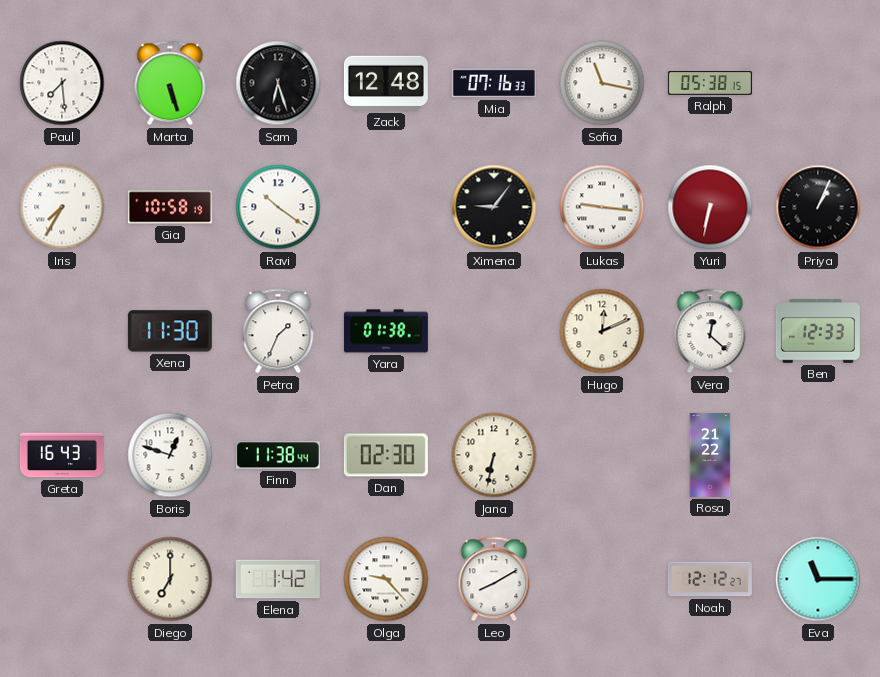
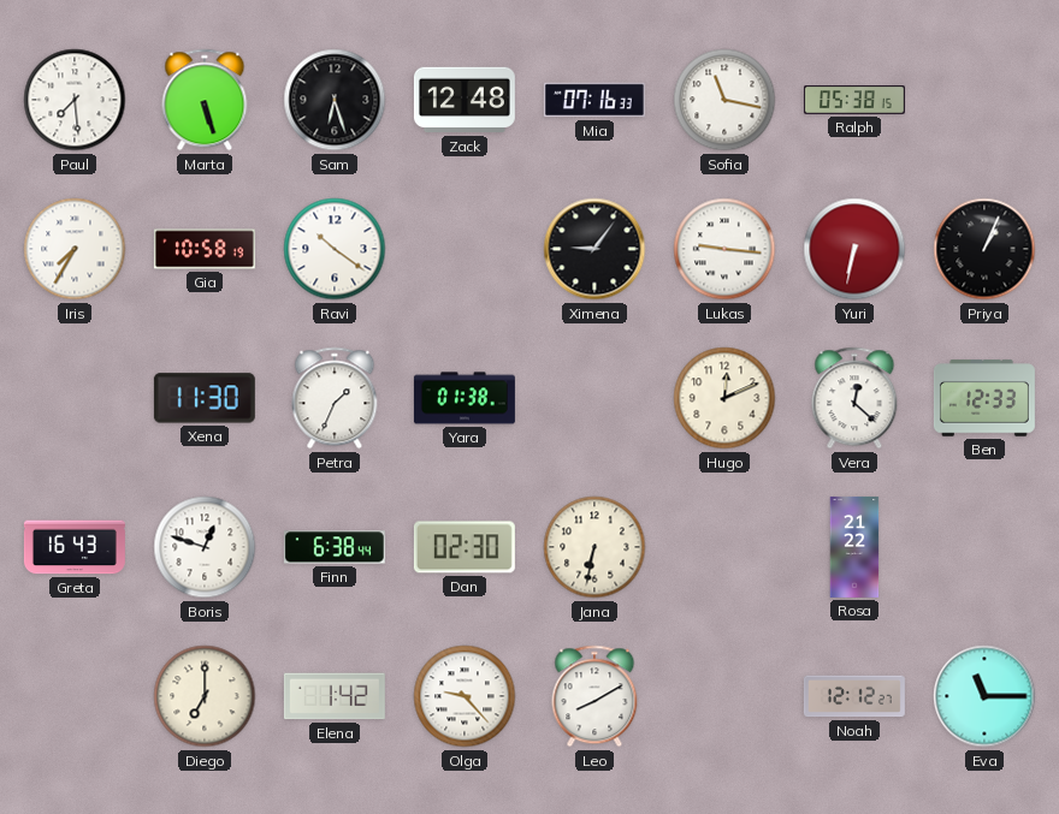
Finn: 11:38 -> 6:38
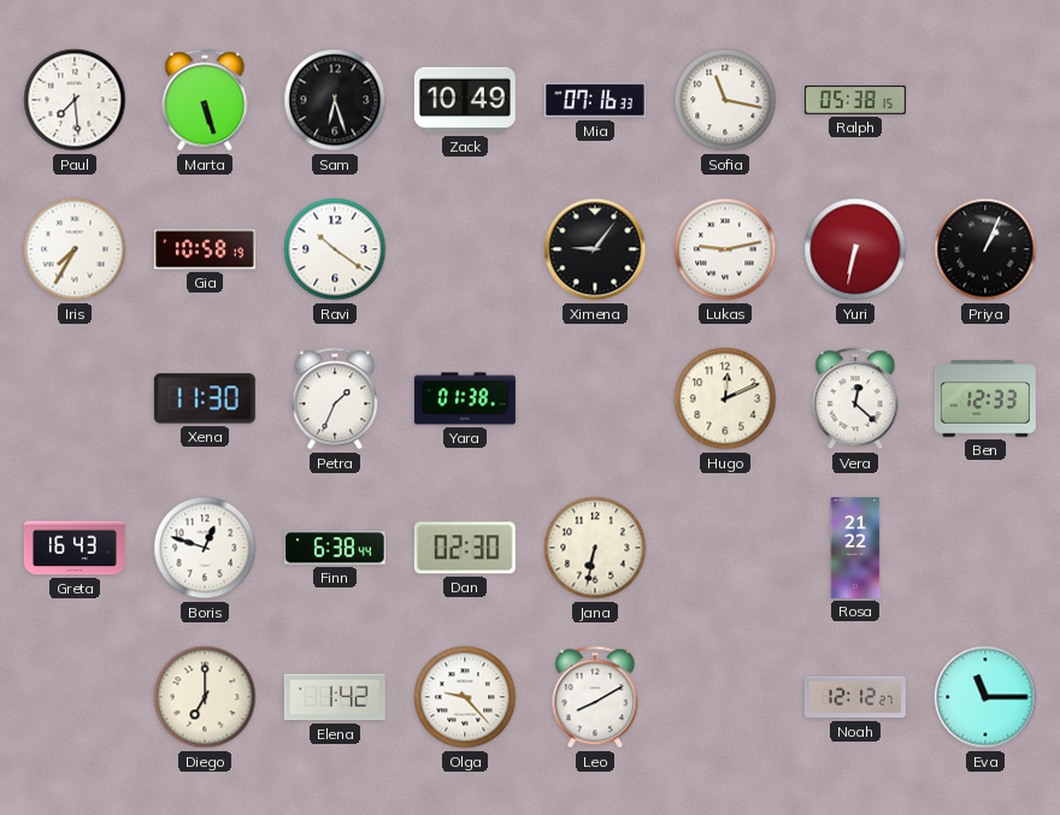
Zack: 12:48 -> 10:49
Lukas: 9:16 -> 9:13
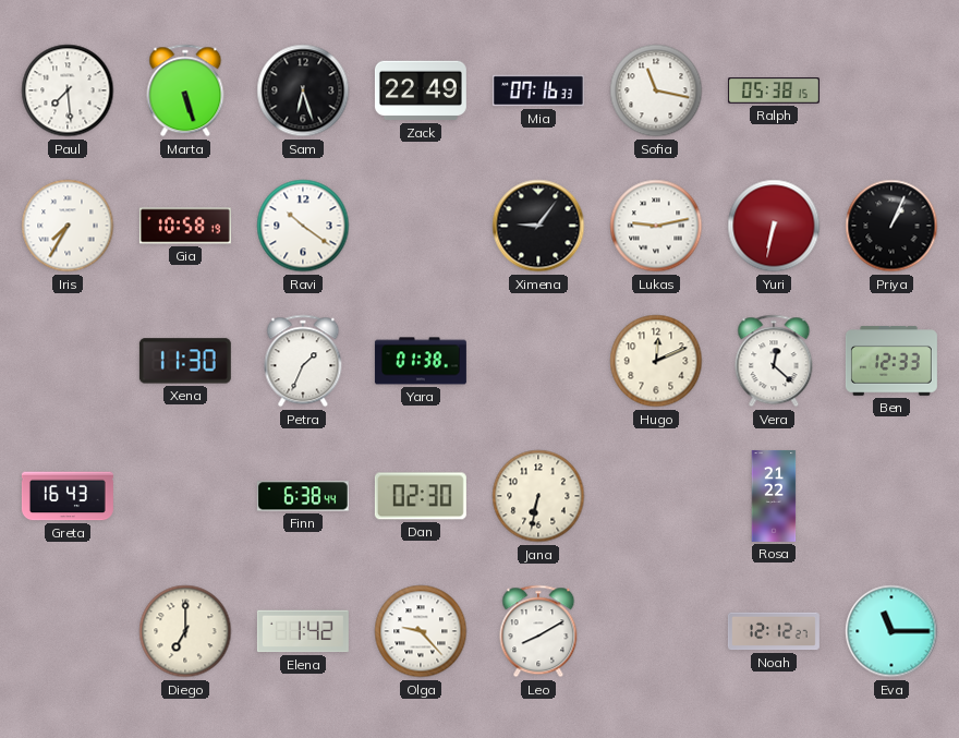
Zack: 10:49 -> 22:49
Boris: 12:48 -> none
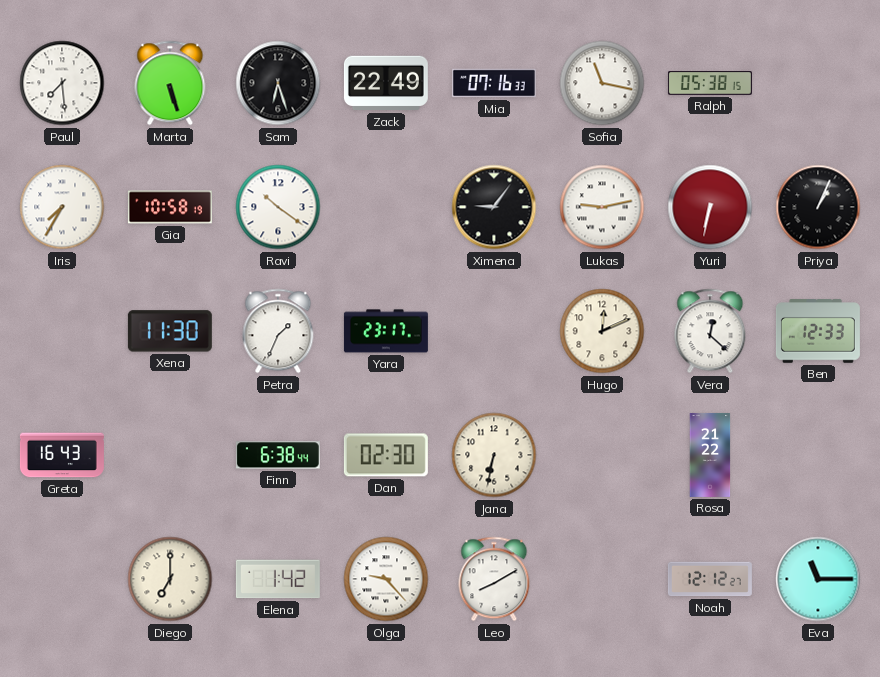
Yara: 01:38 -> 23:17
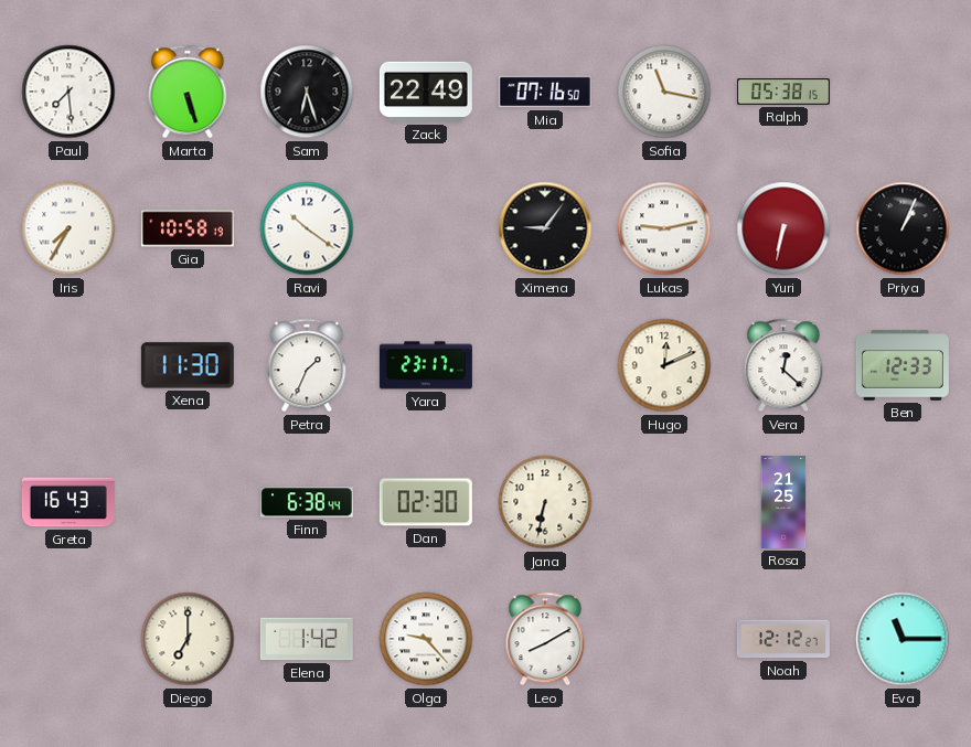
Mia: 07:16:33 -> 07:16:50
Rosa: 21:22 -> 21:25
